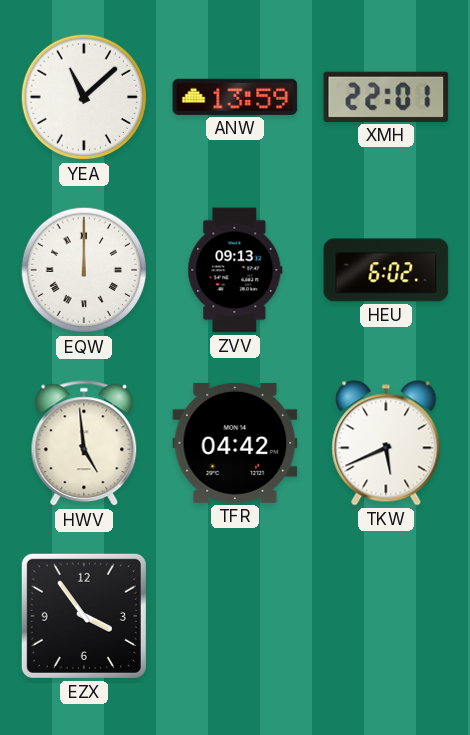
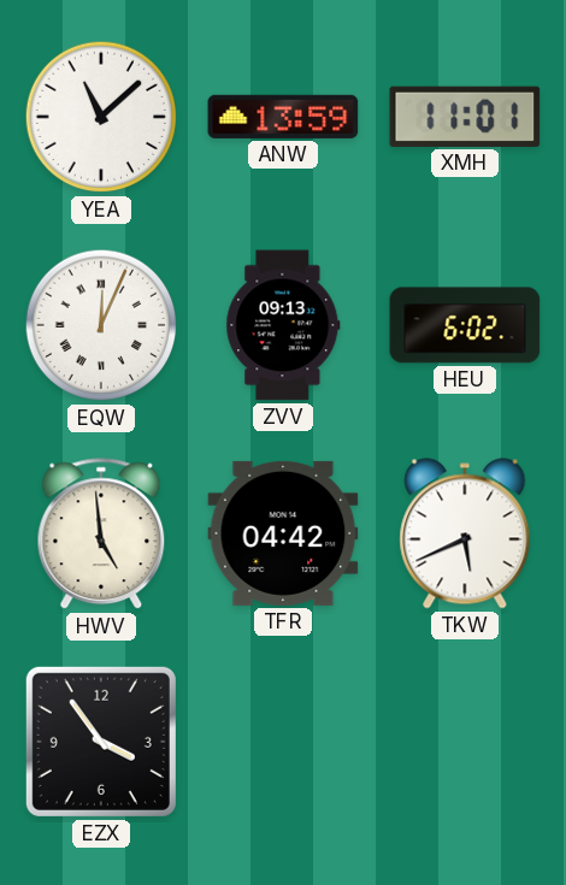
XMH: 22:01 -> 11:01
EQW: 12:00 -> 12:04
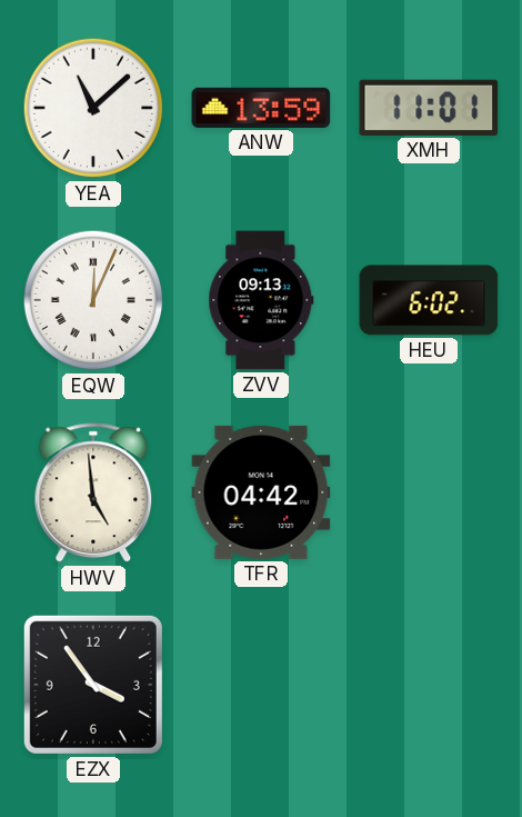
TKW: 5:41 -> none
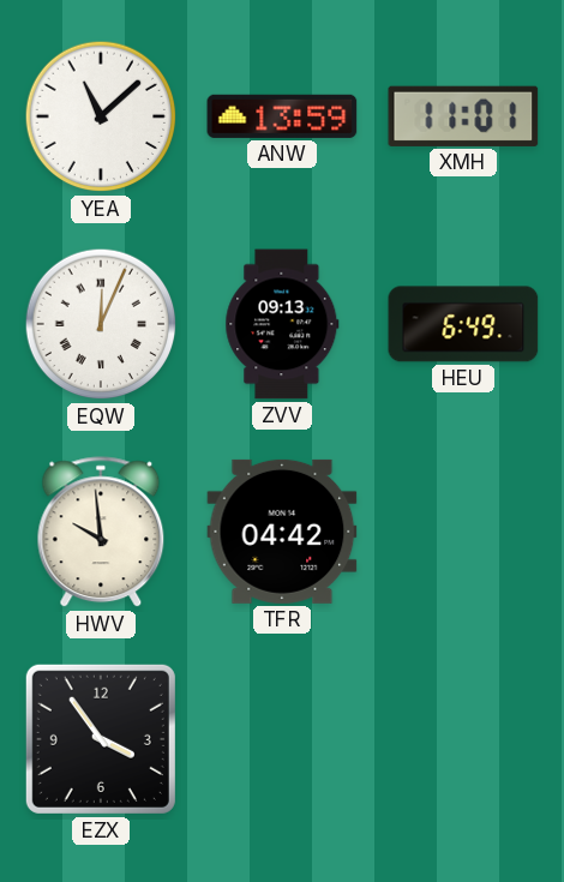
HEU: 6:02 -> 6:49
HWV: 4:59 -> 9:59
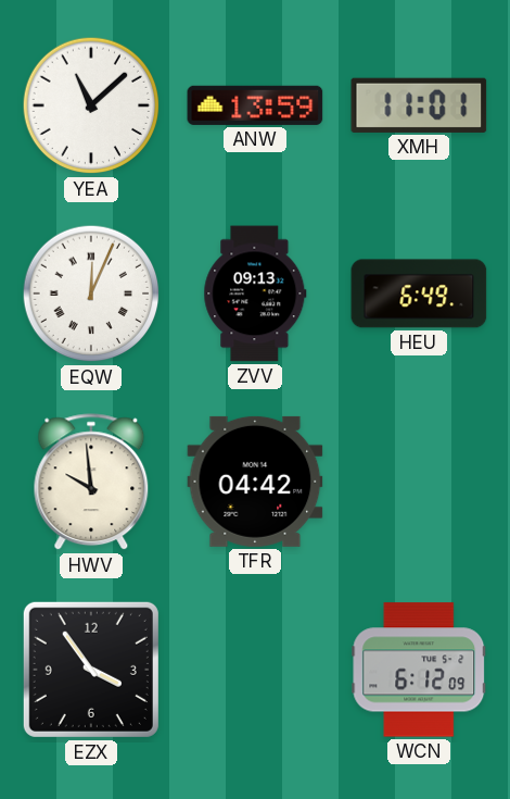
WCN: none -> 6:12
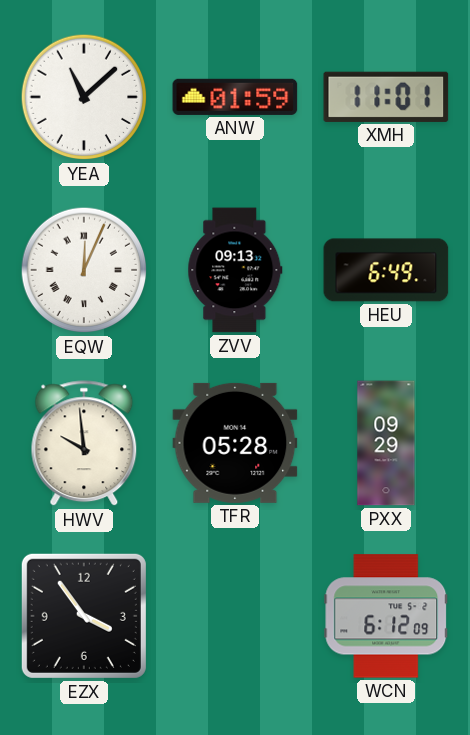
ANW: 13:59 -> 01:59
TFR: 04:42 -> 05:28
PXX: none -> 09:29
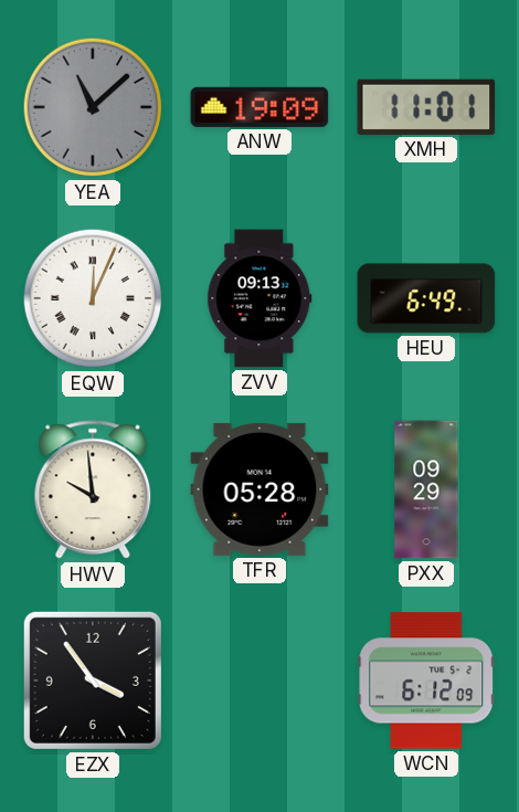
YEA dial: white -> grey
ANW: 01:59 -> 19:09
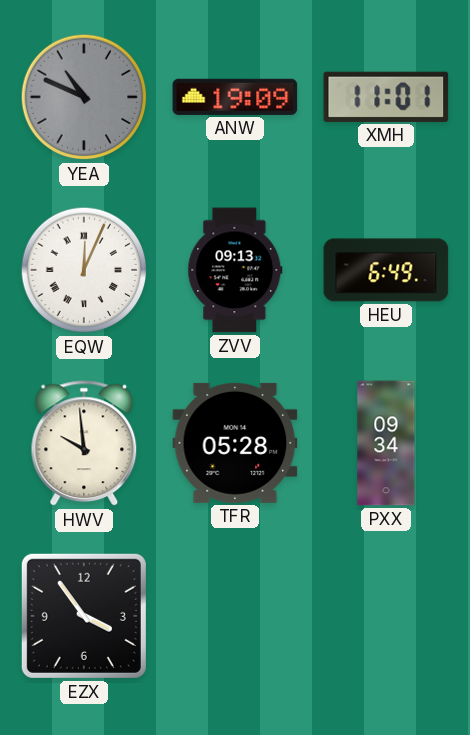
YEA: 11:08 -> 10:49
PXX: 09:29 -> 09:34
WCN: 6:12 -> none
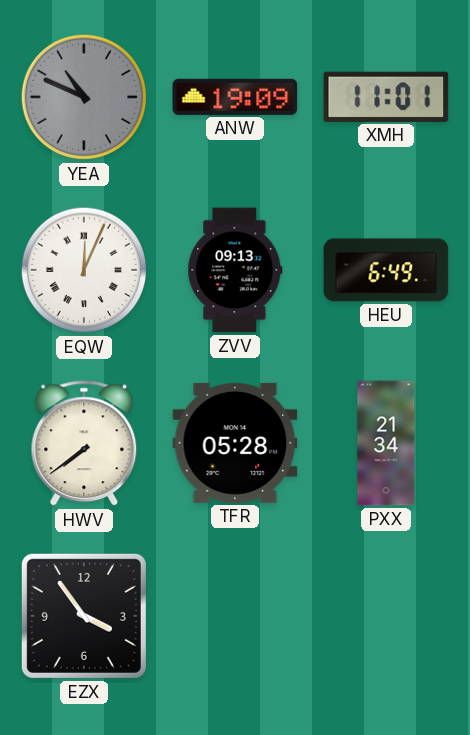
HWV: 9:59 -> 7:39
PXX: 09:34 -> 21:34
